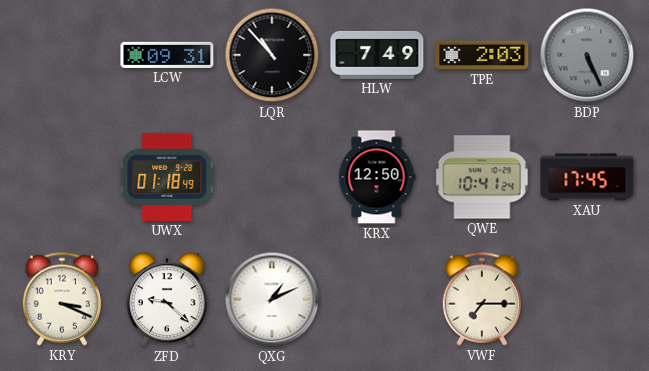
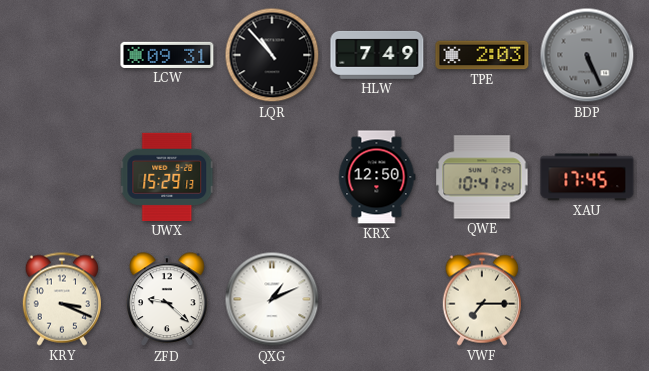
UWX: 01:18 -> 15:29
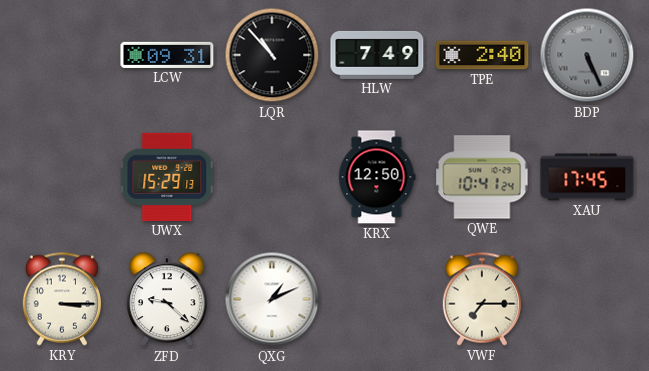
TPE: 2:03 -> 2:40
KRY: 3:19 -> 3:15
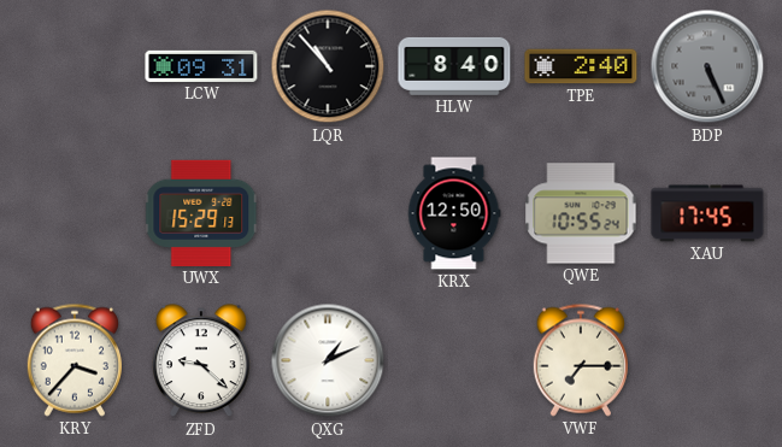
HLW: 7:49 -> 8:40
QWE: 10:41 -> 10:55
KRY: 3:15 -> 3:37
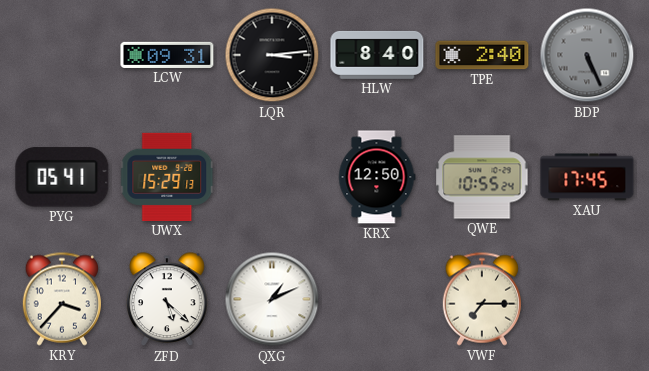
LQR: 10:53 -> 3:14
PYG: none -> 05:41
ZFD: 9:22 -> 5:22
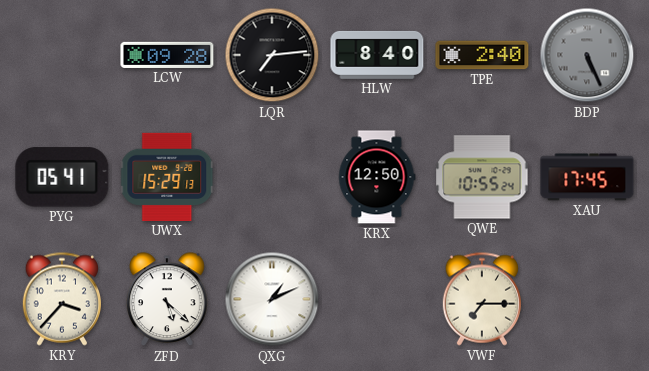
LCW: 09:31 -> 09:28
LQR: 3:14 -> 7:14
